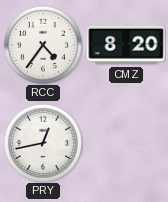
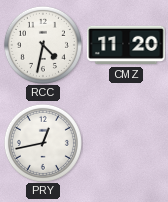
RCC: 4:36 -> 4:32
CMZ: 8:20 -> 11:20
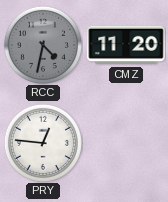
RCC dial: white -> grey
PRY: 12:43 -> 12:46
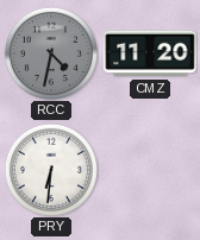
PRY: 12:46 -> 6:31
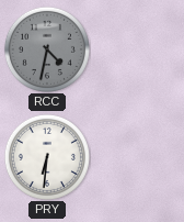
CMZ: 11:20 -> none
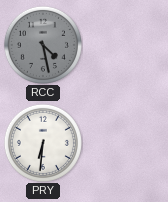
RCC: 4:32 -> 4:28
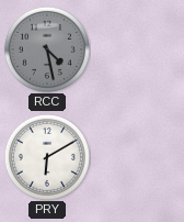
PRY: 6:31 -> 6:10
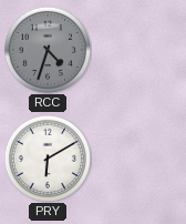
RCC: 4:28 -> 4:33
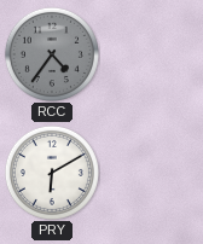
RCC: 4:33 -> 4:36
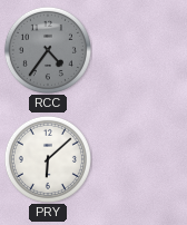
PRY: 6:10 -> 6:08
